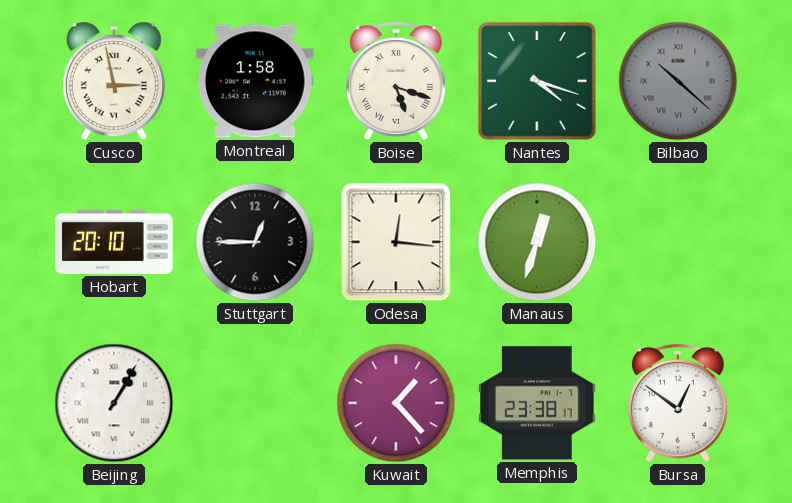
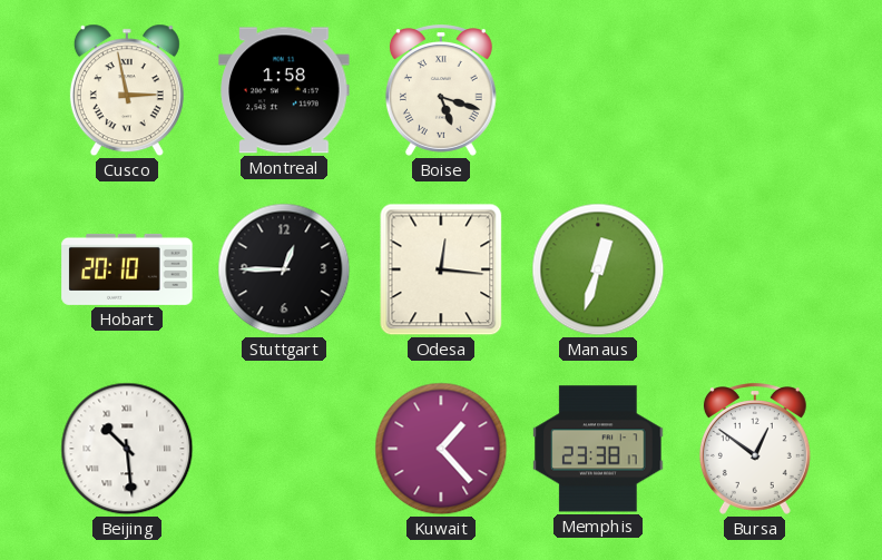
Nantes: 4:18 -> none
Bilbao: 10:22 -> none
Beijing: 1:05 -> 10:29
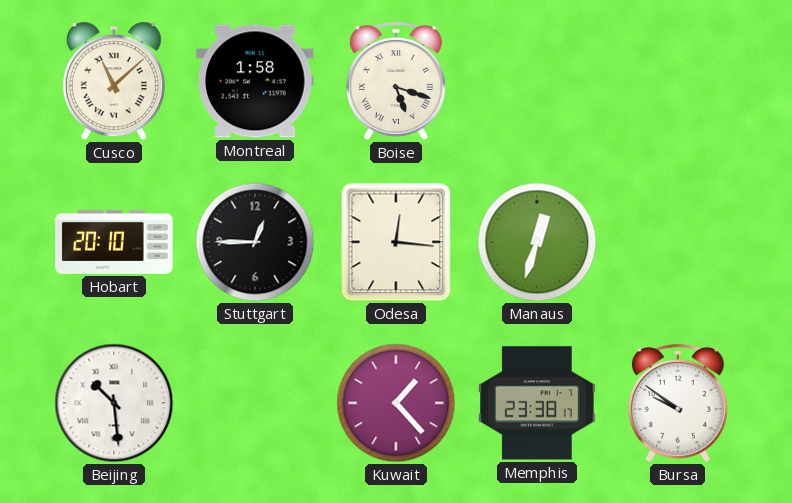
Cusco: 2:58 -> 11:08
Bursa: 12:51 -> 9:51
